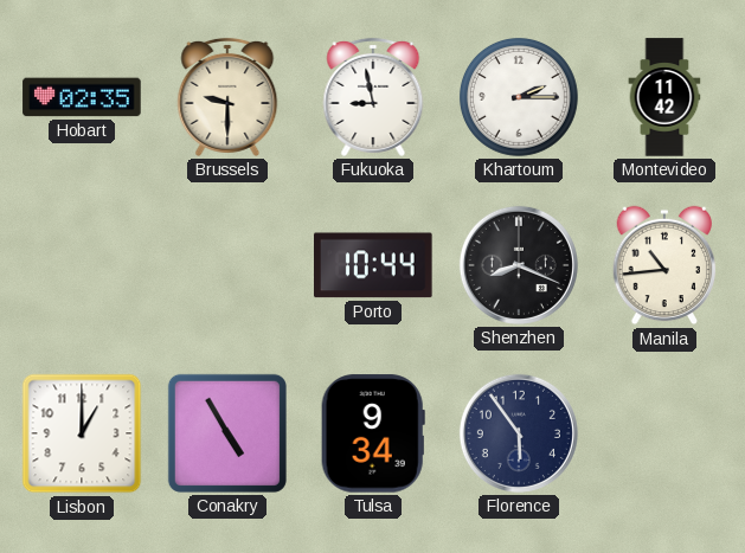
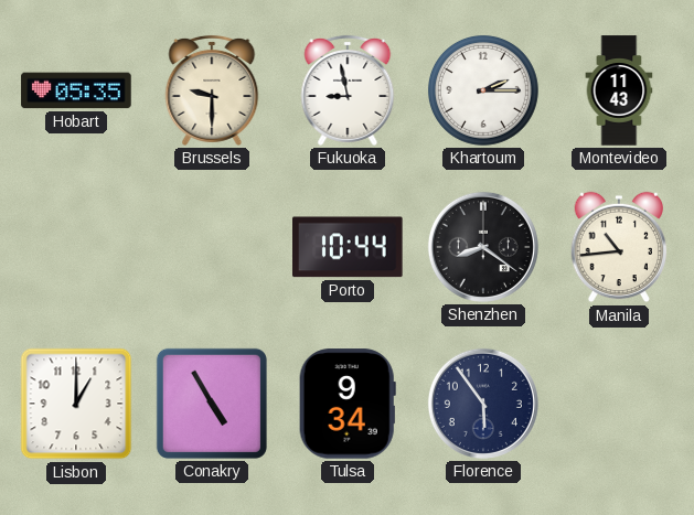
Hobart: 02:35 -> 05:35
Montevideo: 11:42 -> 11:43
Shenzhen: 8:19 -> 8:21
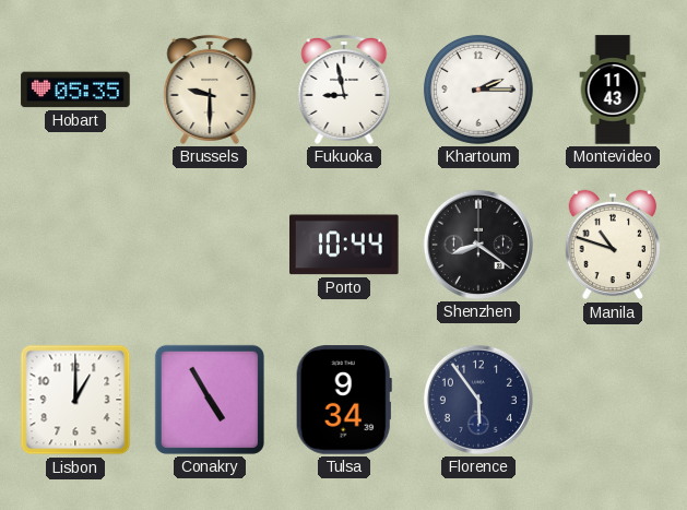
Manila: 10:44 -> 10:48
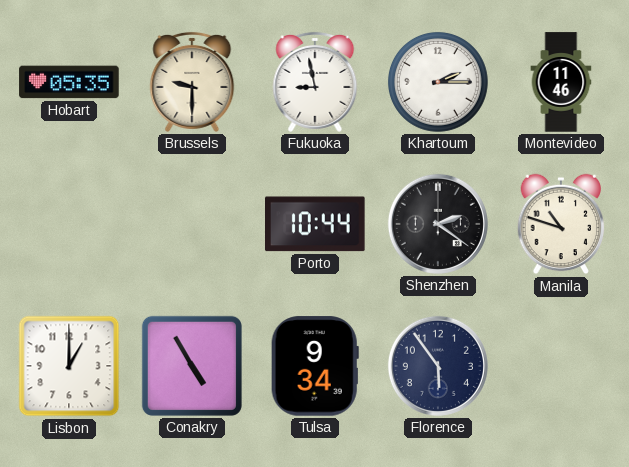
Montevideo: 11:43 -> 11:46
Shenzhen: 8:21 -> 2:21
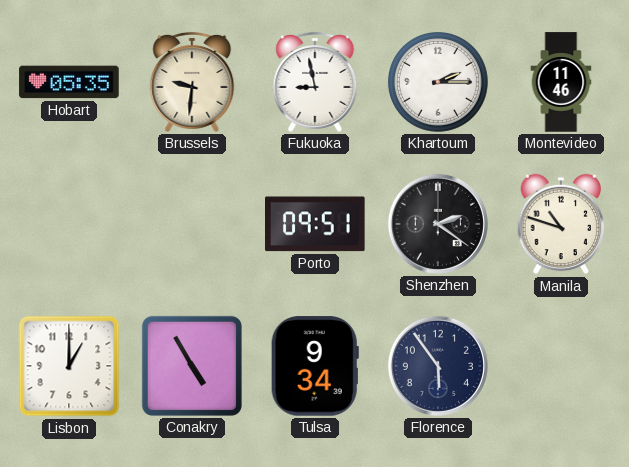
Brussels: 9:30 -> 9:31
Porto: 10:44 -> 09:51
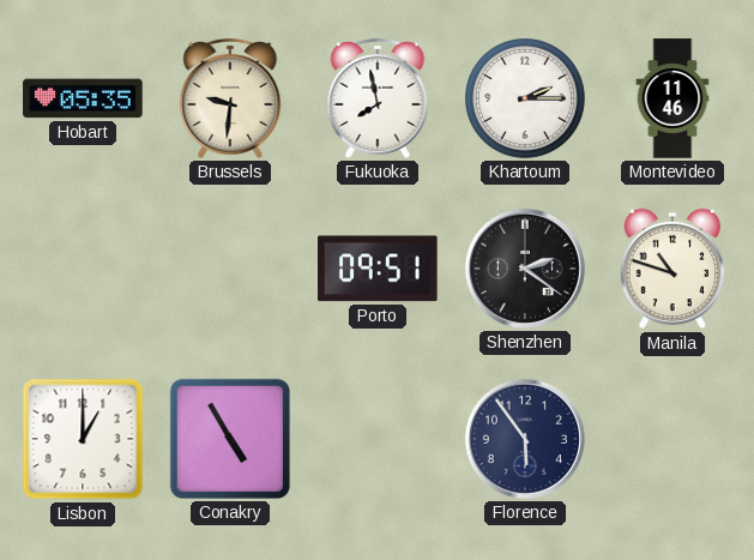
Fukuoka: 8:58 -> 7:58
Tulsa: 9:34 -> none
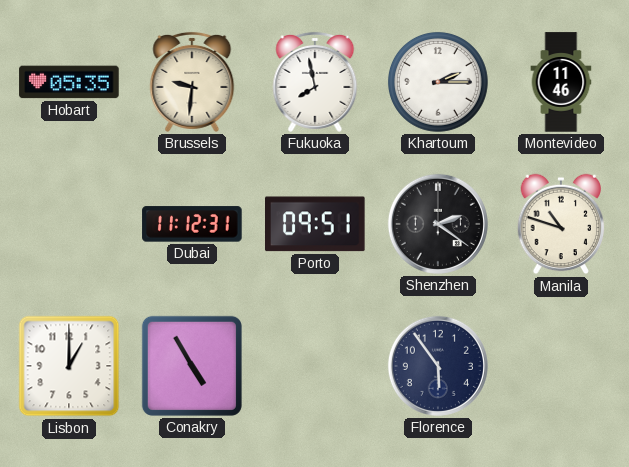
Dubai: none -> 11:12
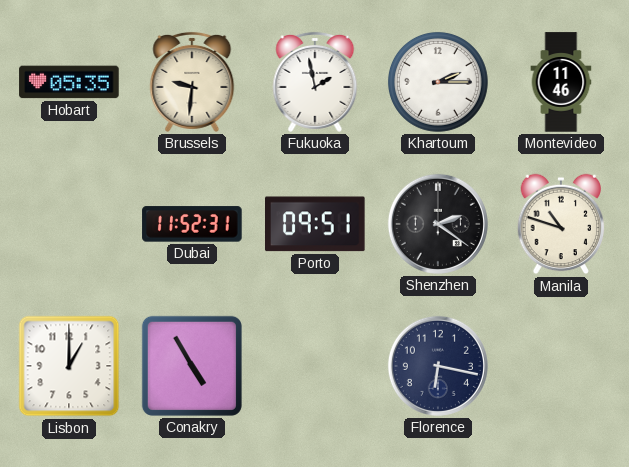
Fukuoka: 7:58 -> 1:58
Dubai: 11:12 -> 11:52
Florence: 5:54 -> 6:17
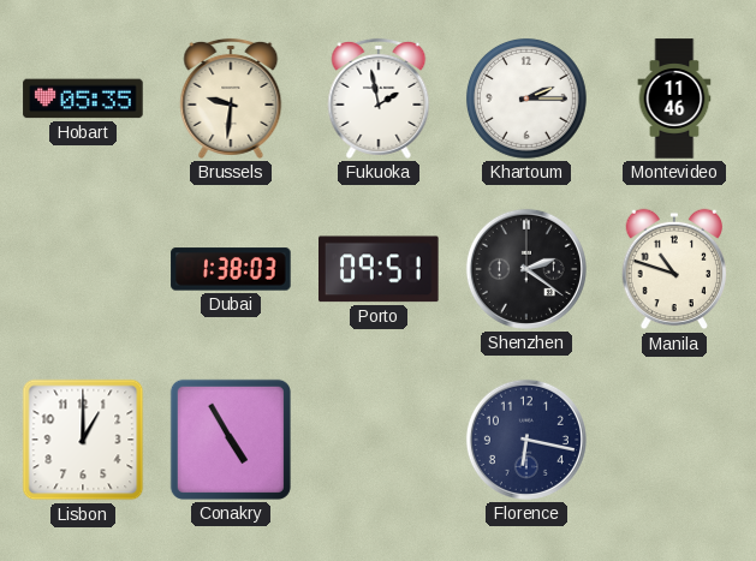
Dubai: 11:52 -> 1:38
